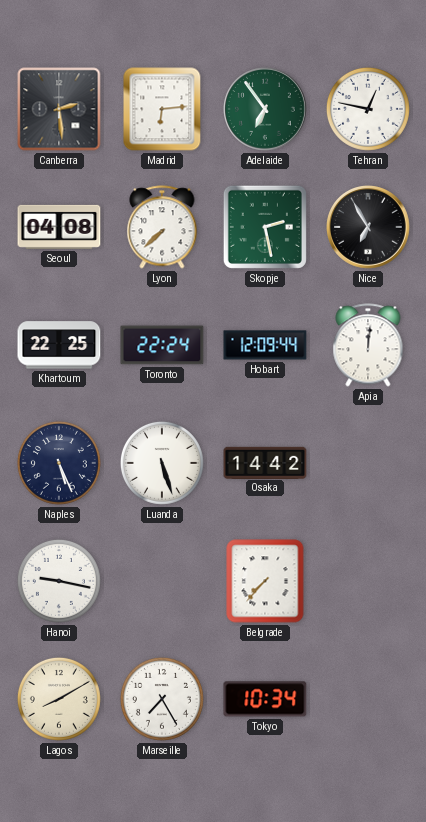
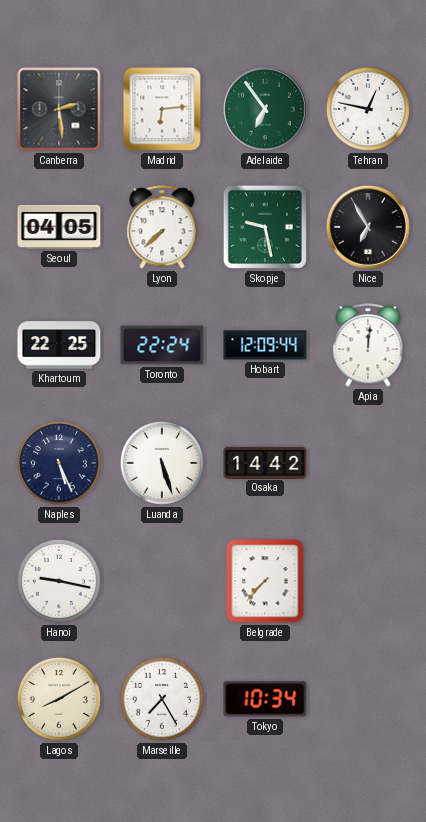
Seoul: 04:08 -> 04:05
Skopje: 2:28 -> 9:28
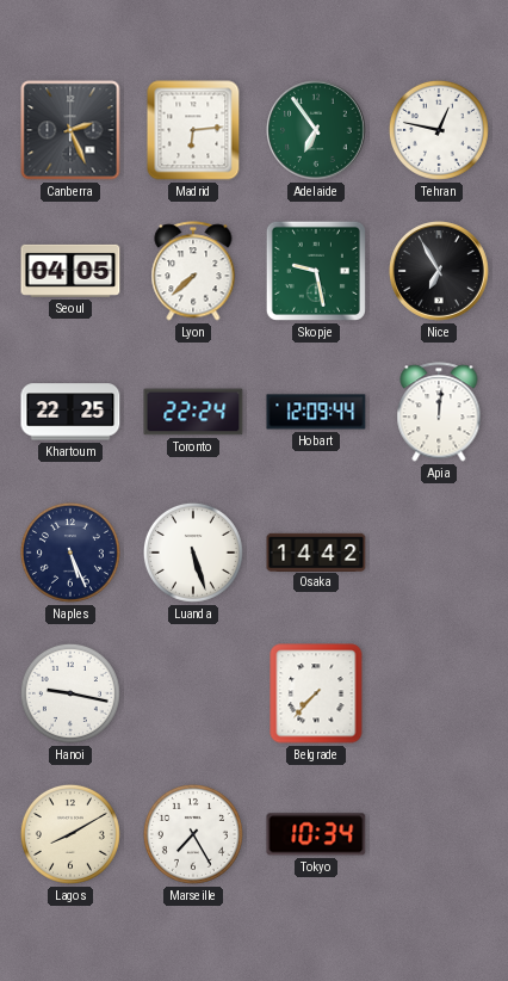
Canberra: 2:29 -> 2:26
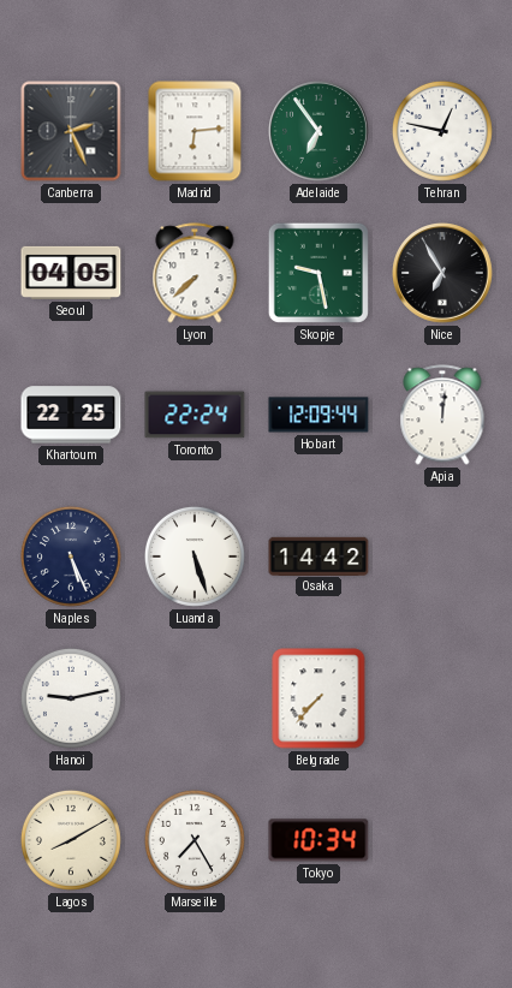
Hanoi: 9:17 -> 9:13
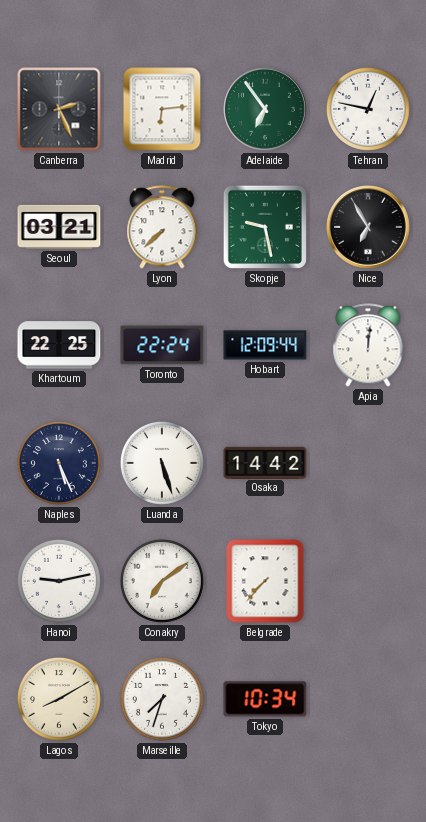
Seoul: 04:05 -> 03:21
Conakry: none -> 7:09
Marseille: 7:25 -> 7:33
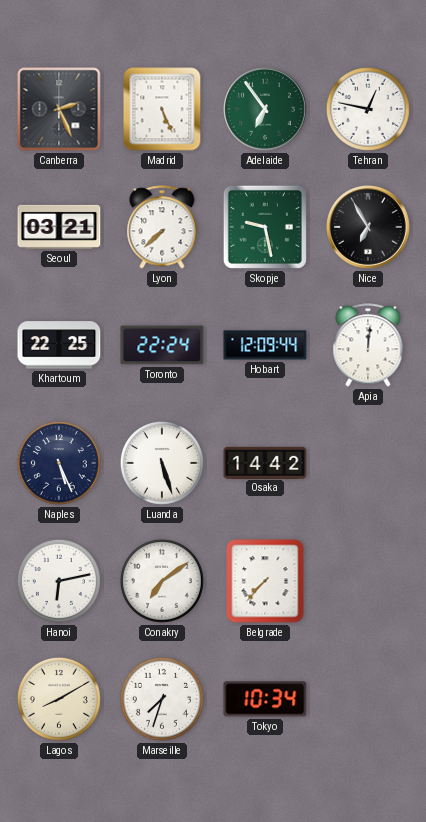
Madrid: 6:14 -> 5:26
Hanoi: 9:13 -> 6:13
